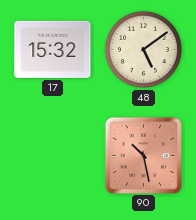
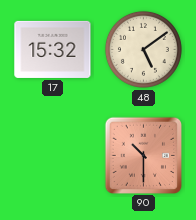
90: 10:28 -> 10:30
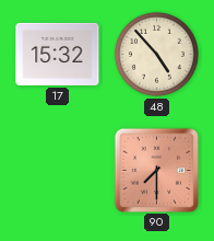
48: 5:09 -> 4:53
90: 10:30 -> 7:30
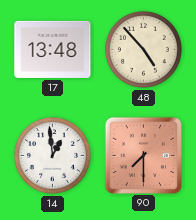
17: 15:32 -> 13:48
14: none -> 12:59
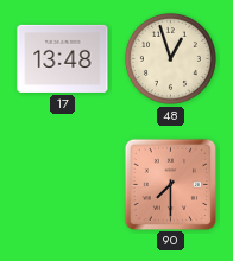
48: 4:53 -> 12:57
14: 12:59 -> none
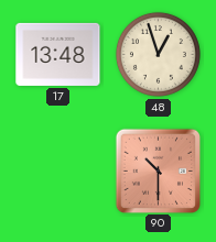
90: 7:30 -> 10:30
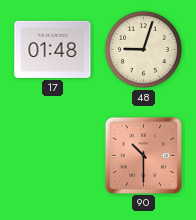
17: 13:48 -> 01:48
48: 12:57 -> 9:03
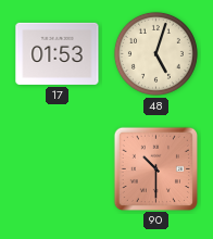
17: 01:48 -> 01:53
48: 9:03 -> 5:03
